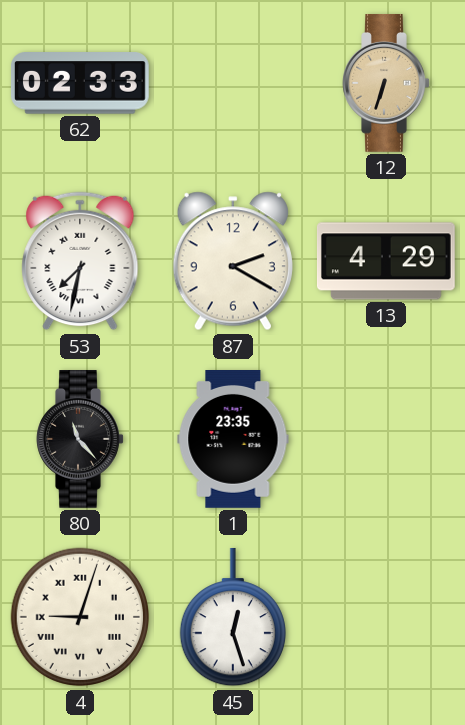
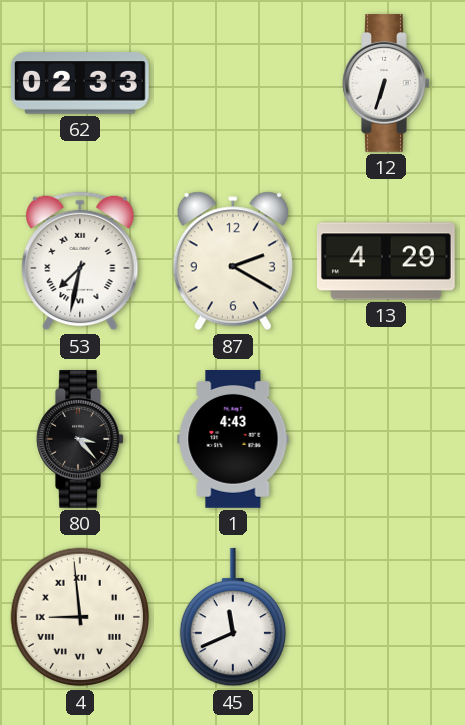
12 dial: champagne -> white
80: 11:23 -> 3:23
1: 23:35 -> 4:43
4: 9:03 -> 8:59
45: 12:27 -> 11:41
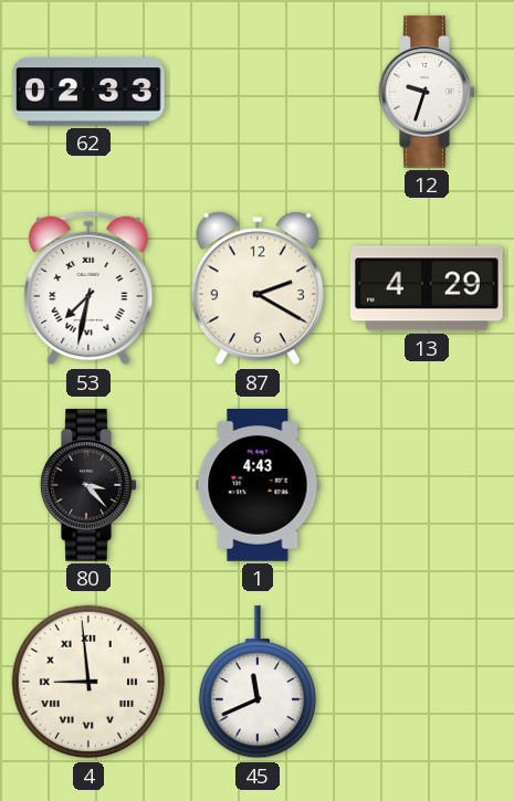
12: 6:33 -> 9:33
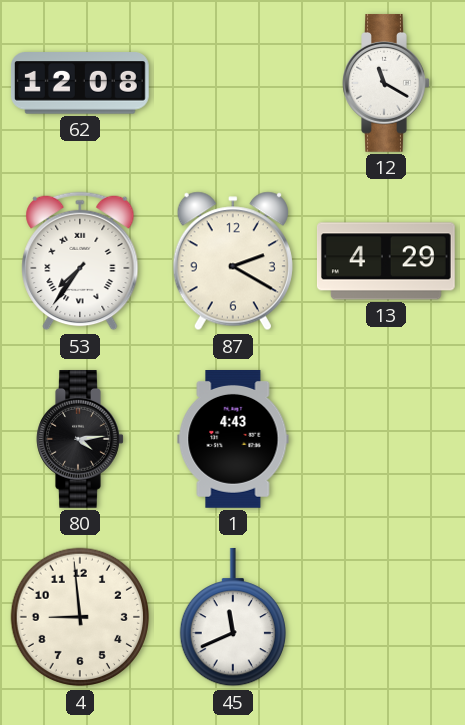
62: 02:33 -> 12:08
12: 9:33 -> 11:20
53: 7:32 -> 7:36
80: 3:23 -> 4:14
4 numerals: Roman -> Arabic
